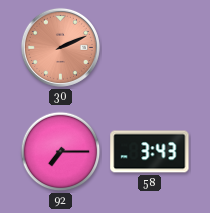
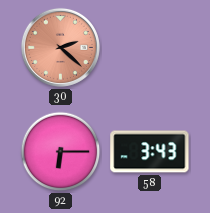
30: 2:11 -> 2:22
92: 7:15 -> 6:15
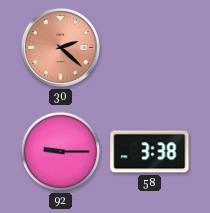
92: 6:15 -> 9:15
58: 3:43 -> 3:38
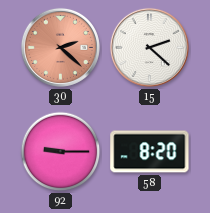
15: none -> 2:22
58: 3:38 -> 8:20
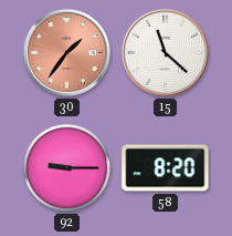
30: 2:22 -> 1:36
15: 2:22 -> 11:22
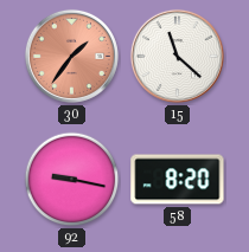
92: 9:15 -> 9:17
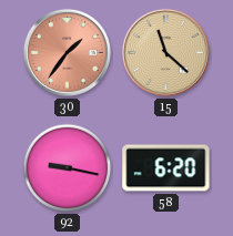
15 dial: white -> champagne
58: 8:20 -> 6:20
